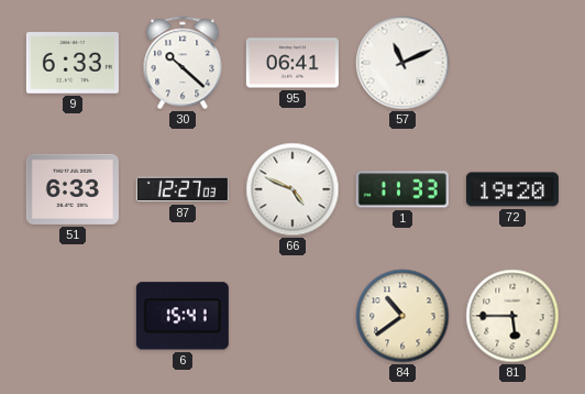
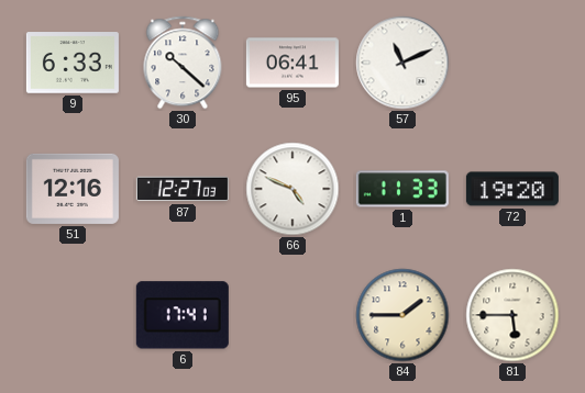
51: 6:33 -> 12:16
6: 15:41 -> 17:41
84: 10:39 -> 1:45
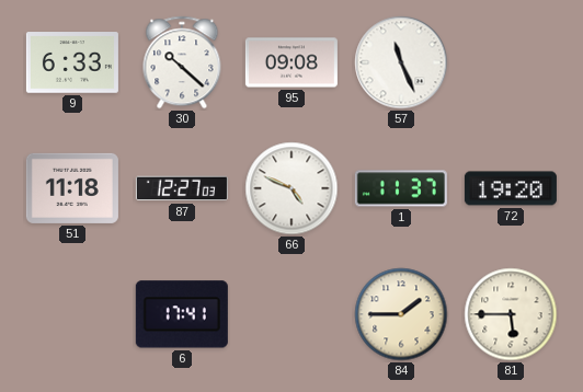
95: 06:41 -> 09:08
57: 11:11 -> 11:26
51: 12:16 -> 11:18
1: 11:33 -> 11:37
